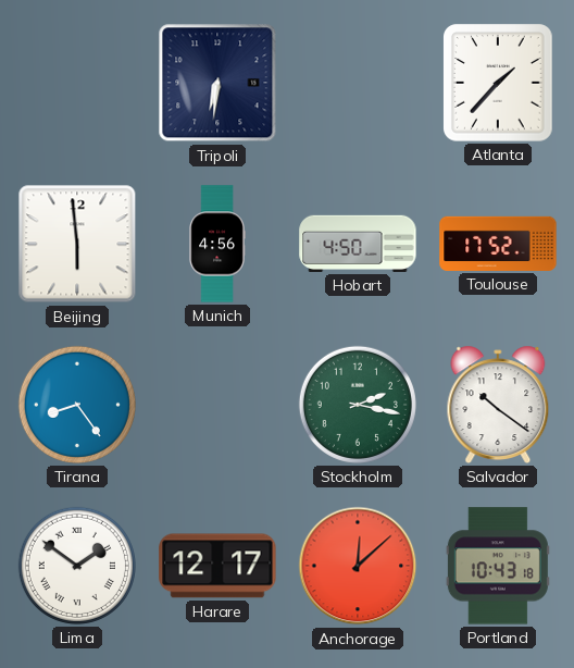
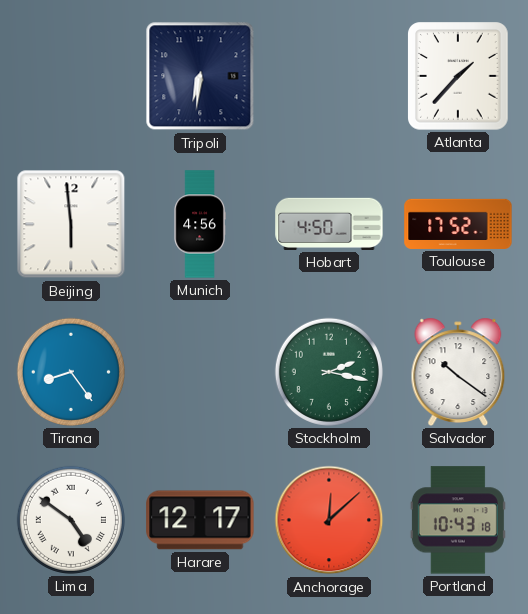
Lima: 1:51 -> 4:51
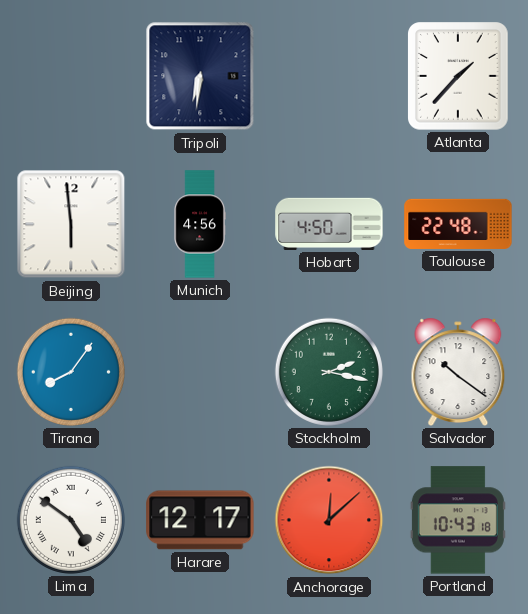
Toulouse: 17:52 -> 22:48
Tirana: 8:24 -> 8:06
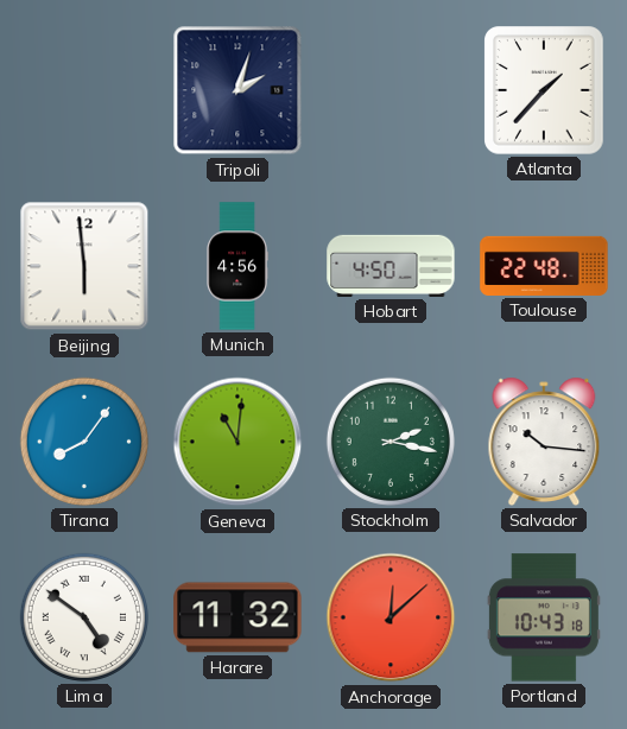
Tripoli: 6:31 -> 2:03
Geneva: none -> 11:01
Salvador: 10:21 -> 10:16
Harare: 12:17 -> 11:32
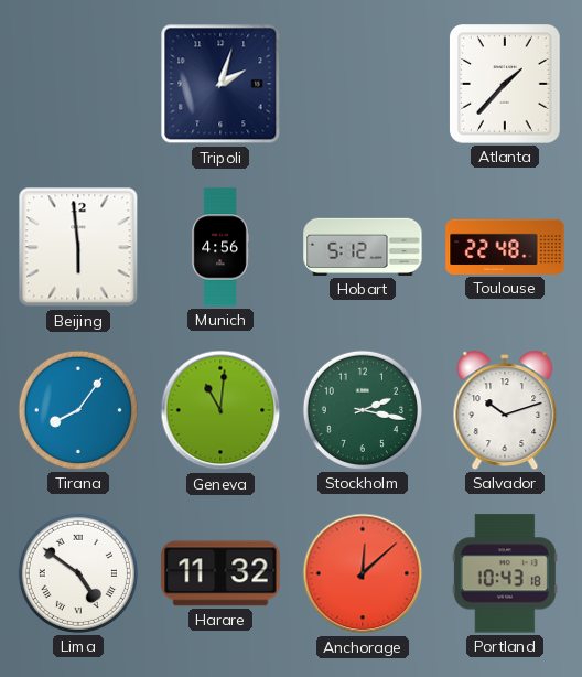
Hobart: 4:50 -> 5:12
Salvador: 10:16 -> 10:12
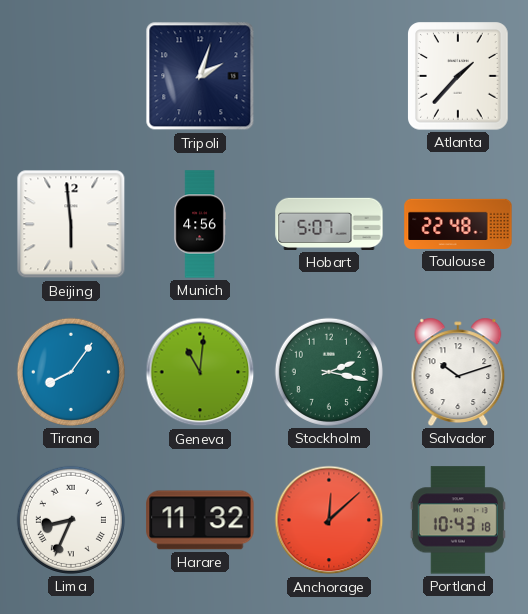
Hobart: 5:12 -> 5:07
Lima: 4:51 -> 8:34
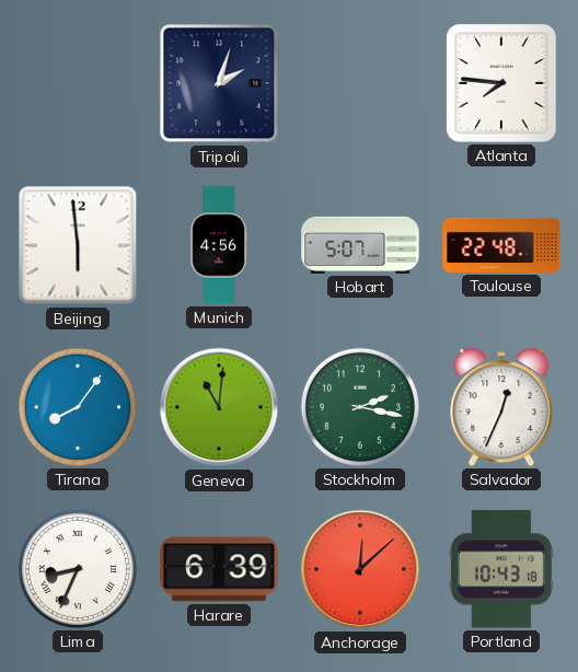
Atlanta: 1:37 -> 7:46
Salvador: 10:12 -> 12:34
Harare: 11:32 -> 6:39
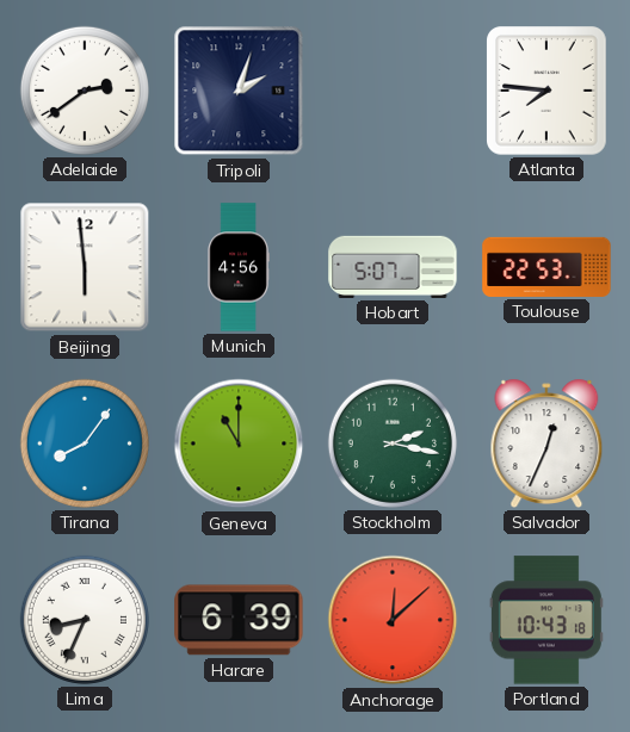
Adelaide: none -> 2:39
Toulouse: 22:48 -> 22:53
Geneva: 11:01 -> 11:00
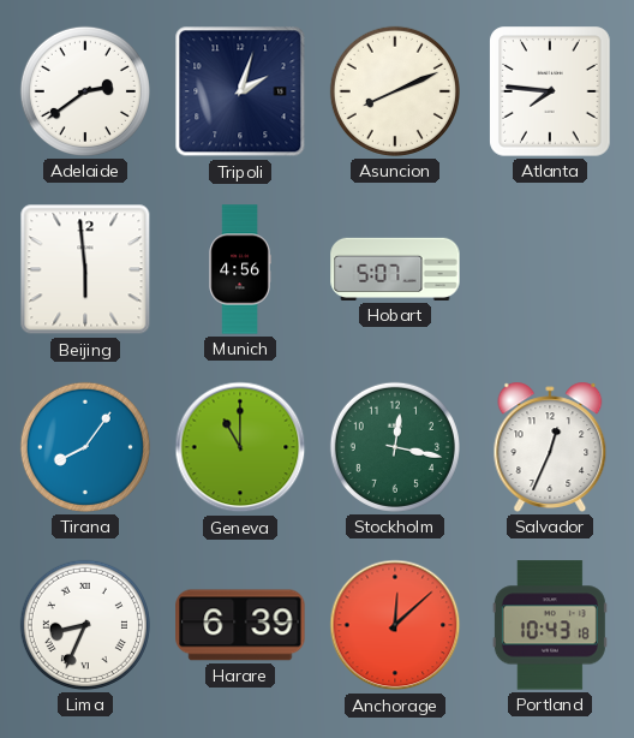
Asuncion: none -> 8:11
Toulouse: 22:53 -> none
Stockholm: 2:17 -> 12:17
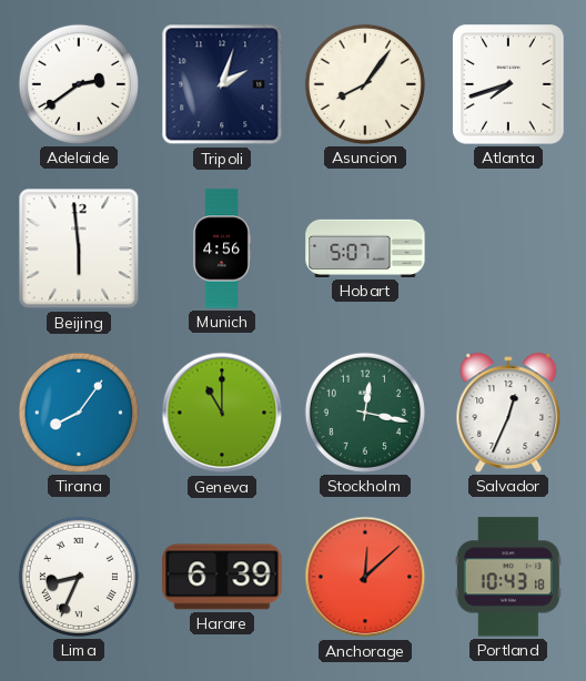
Asuncion: 8:11 -> 8:06
Atlanta: 7:46 -> 7:42
